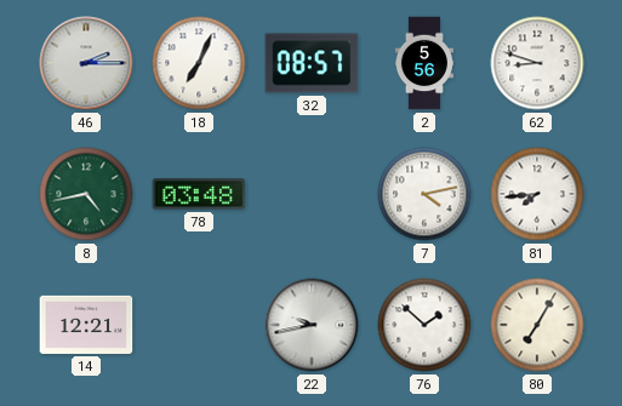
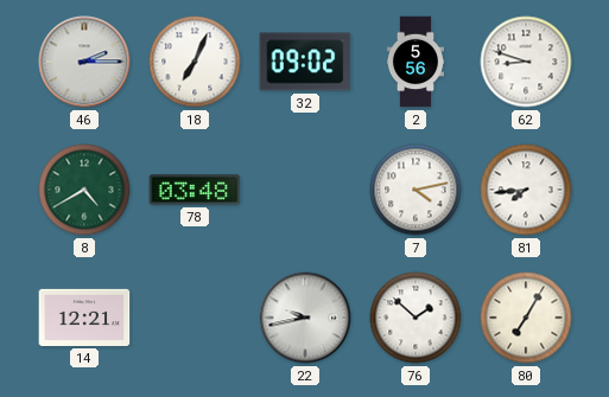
32: 08:57 -> 09:02
8: 4:43 -> 4:40
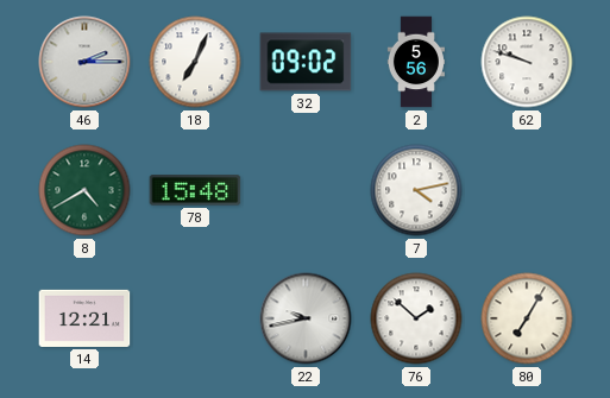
62: 8:48 -> 9:48
78: 03:48 -> 15:48
81: 7:44 -> none
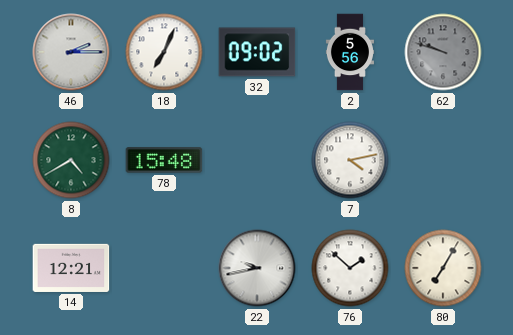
62 dial: white -> grey
